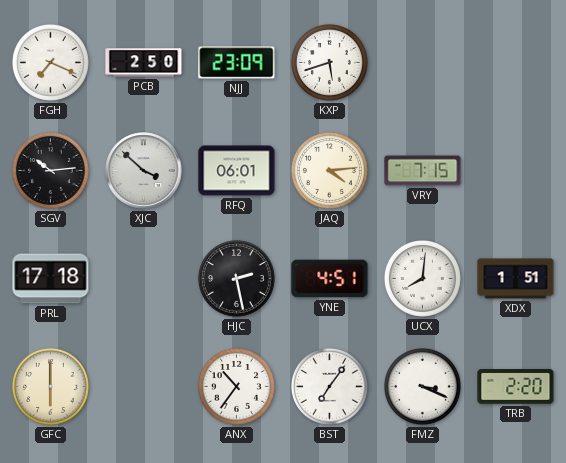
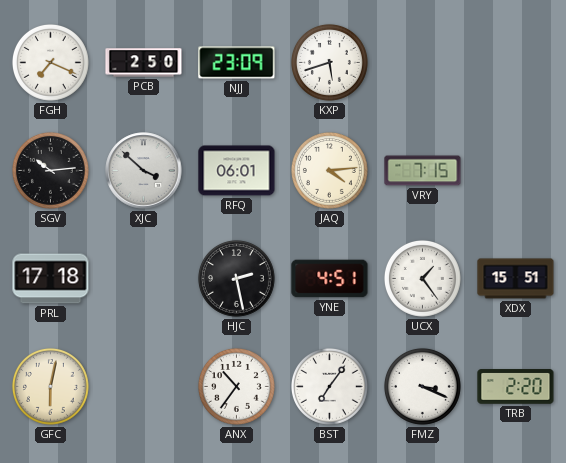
UCX: 8:01 -> 1:24
XDX: 1:51 -> 15:51
GFC: 6:00 -> 6:02
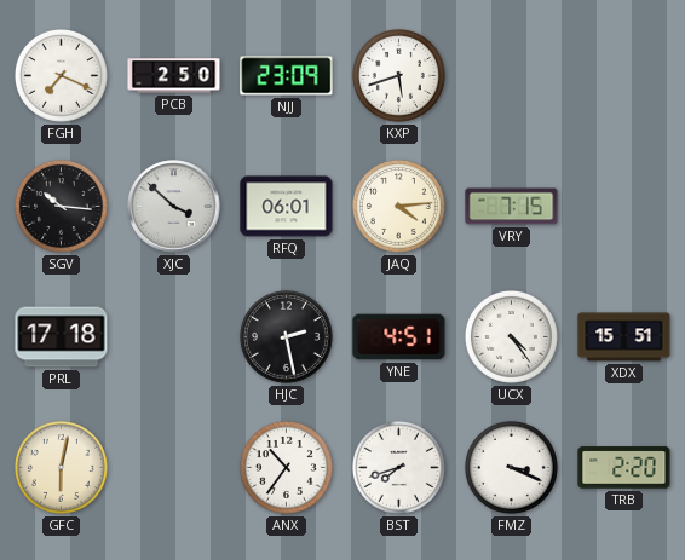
SGV: 10:14 -> 10:16
UCX: 1:24 -> 4:24
BST: 7:06 -> 7:42
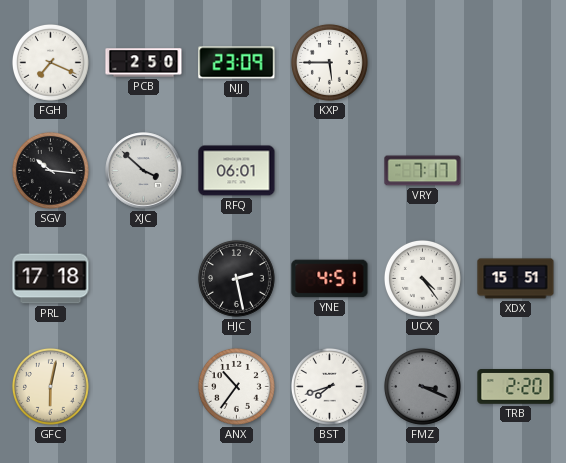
KXP: 5:42 -> 5:45
JAQ: 4:14 -> none
VRY: 7:15 -> 7:17
FMZ dial: white -> grey
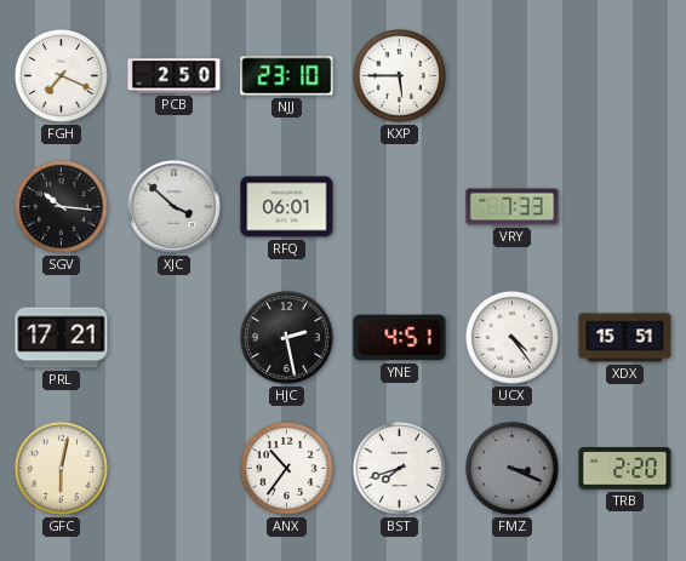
NJJ: 23:09 -> 23:10
VRY: 7:17 -> 7:33
PRL: 17:18 -> 17:21
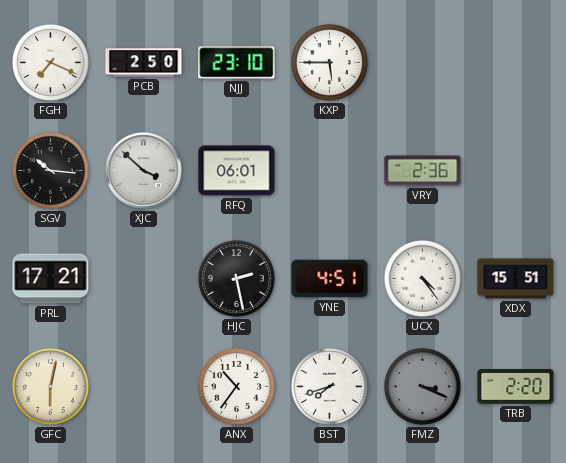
VRY: 7:33 -> 2:36
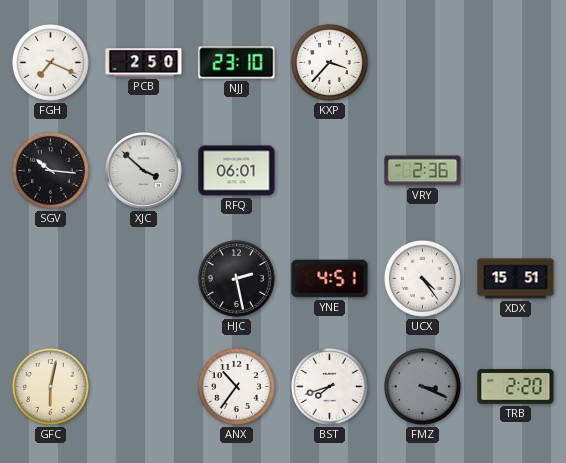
KXP: 5:45 -> 3:37
PRL: 17:21 -> none
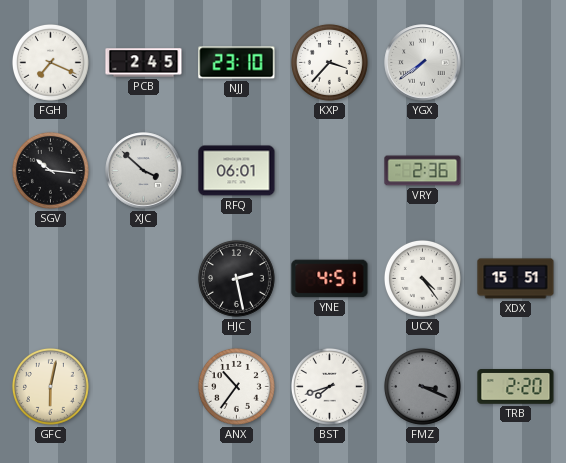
PCB: 2:50 -> 2:45
YGX: none -> 7:39
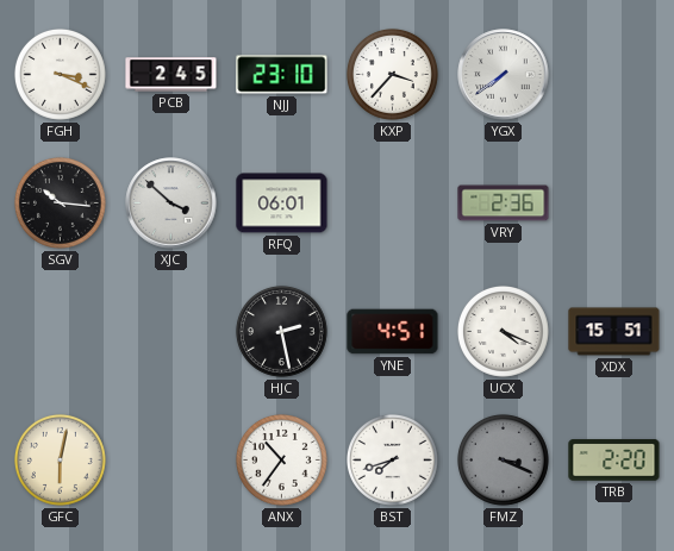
FGH: 7:19 -> 3:19
UCX: 4:24 -> 4:19
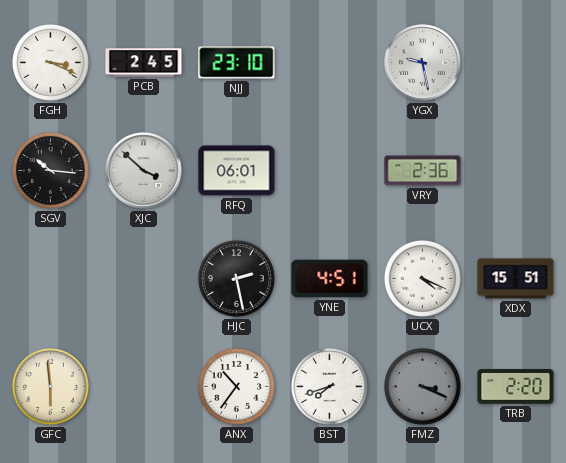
KXP: 3:37 -> none
YGX: 7:39 -> 9:28
GFC: 6:02 -> 5:59
